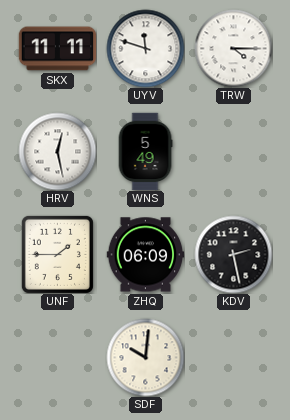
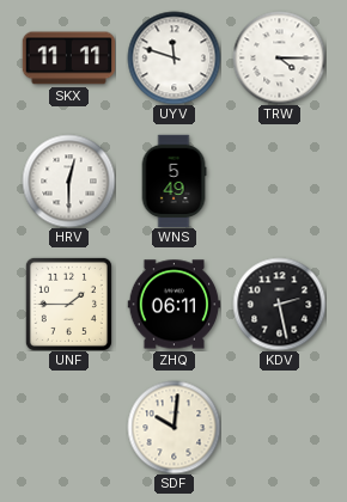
HRV: 12:28 -> 12:30
ZHQ: 06:09 -> 06:11
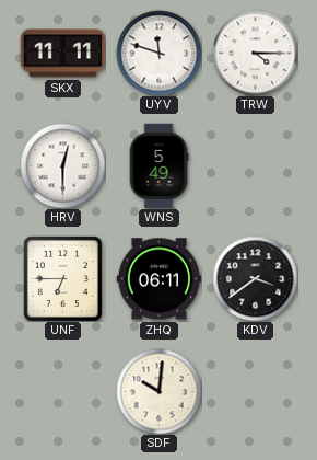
UNF: 1:45 -> 6:45
KDV: 2:28 -> 3:39
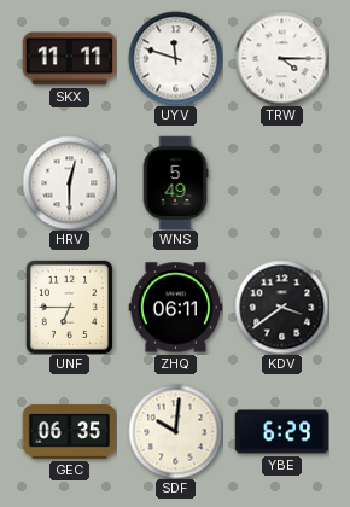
GEC: none -> 06:35
YBE: none -> 6:29
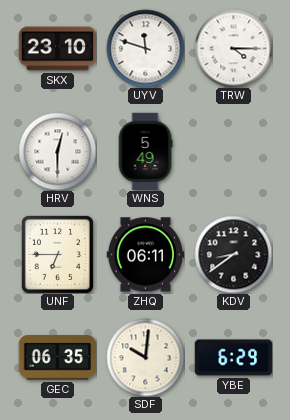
SKX: 11:11 -> 23:10
KDV: 3:39 -> 8:39
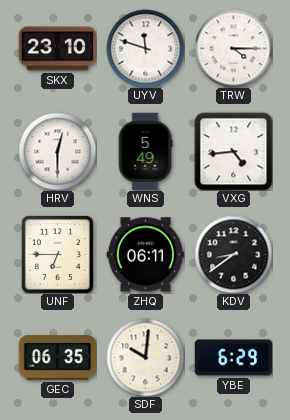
VXG: none -> 4:44
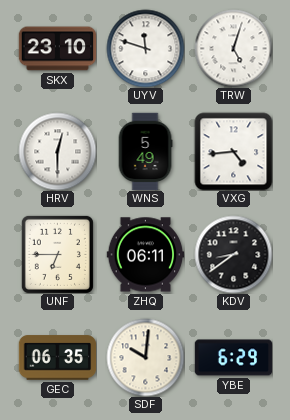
TRW: 4:15 -> 5:03
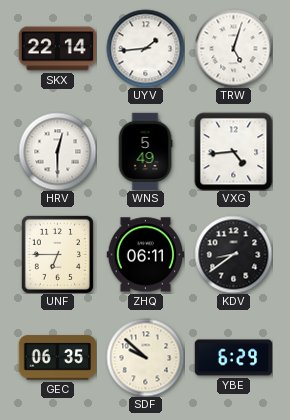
SKX: 23:10 -> 22:14
UYV: 11:48 -> 1:44
SDF: 10:01 -> 9:52
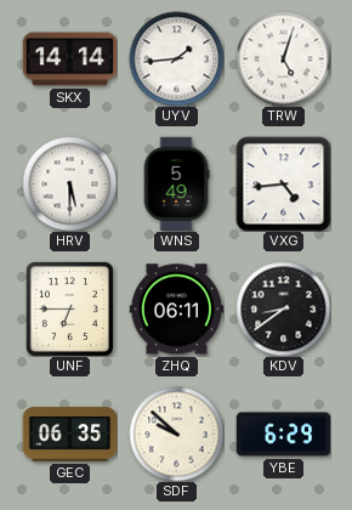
SKX: 22:14 -> 14:14
HRV: 12:30 -> 5:30
